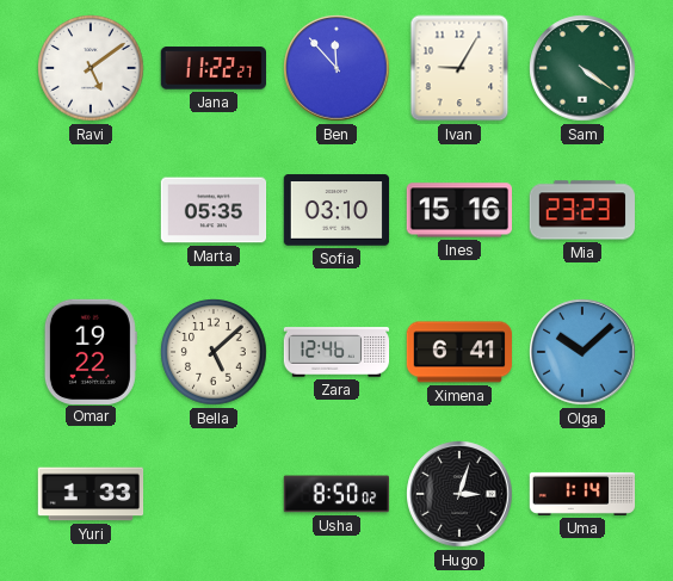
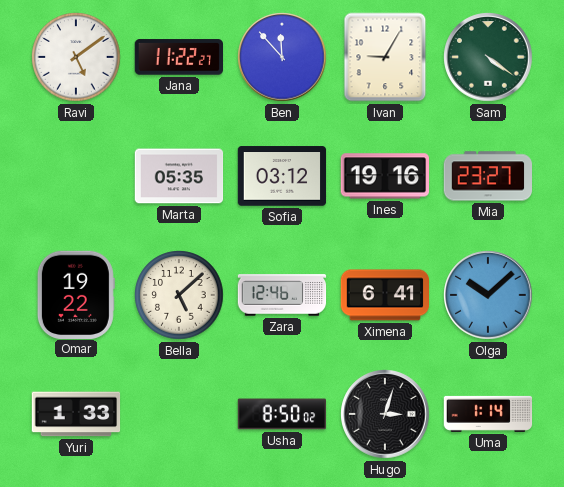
Sofia: 03:10 -> 03:12
Ines: 15:16 -> 19:16
Mia: 23:23 -> 23:27
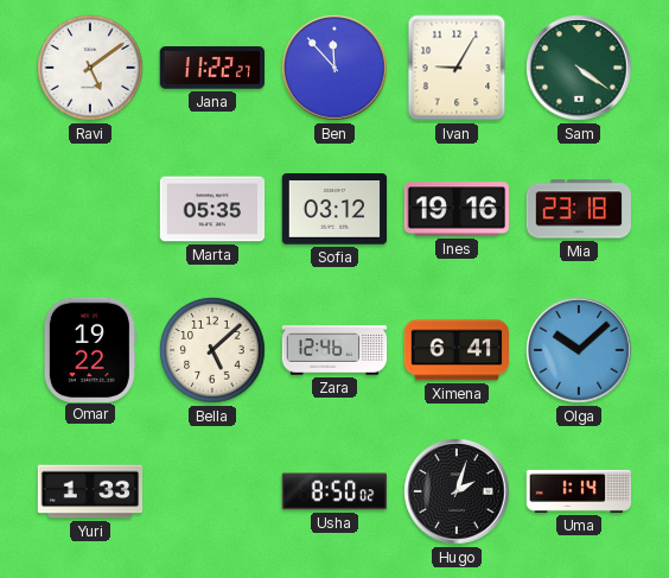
Mia: 23:27 -> 23:18
Hugo: 3:03 -> 2:03
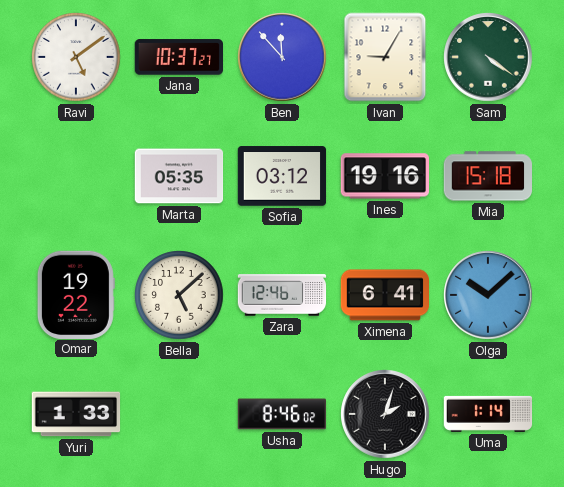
Jana: 11:22 -> 10:37
Mia: 23:18 -> 15:18
Usha: 8:50 -> 8:46
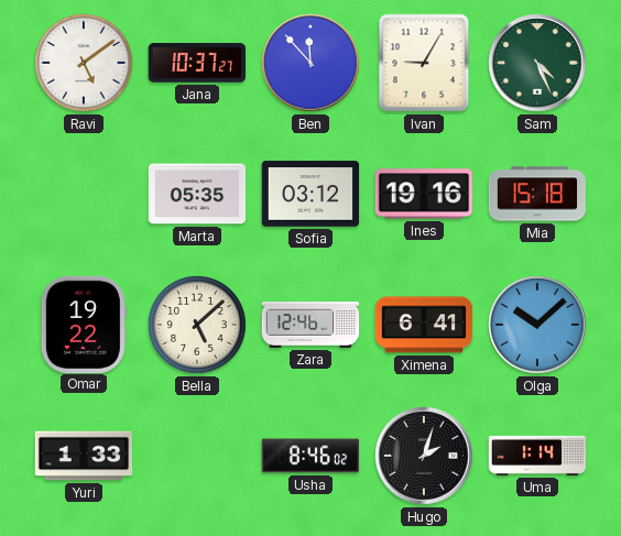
Sam: 4:21 -> 4:26
